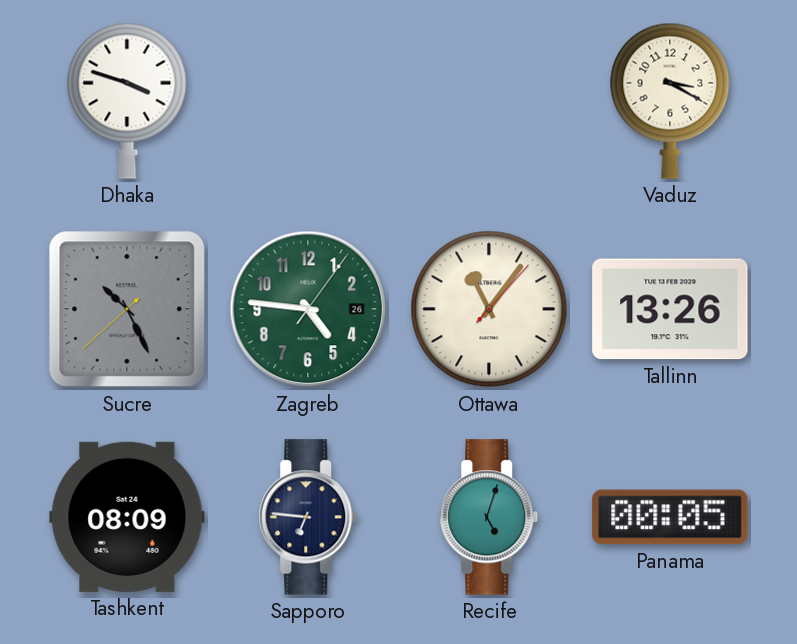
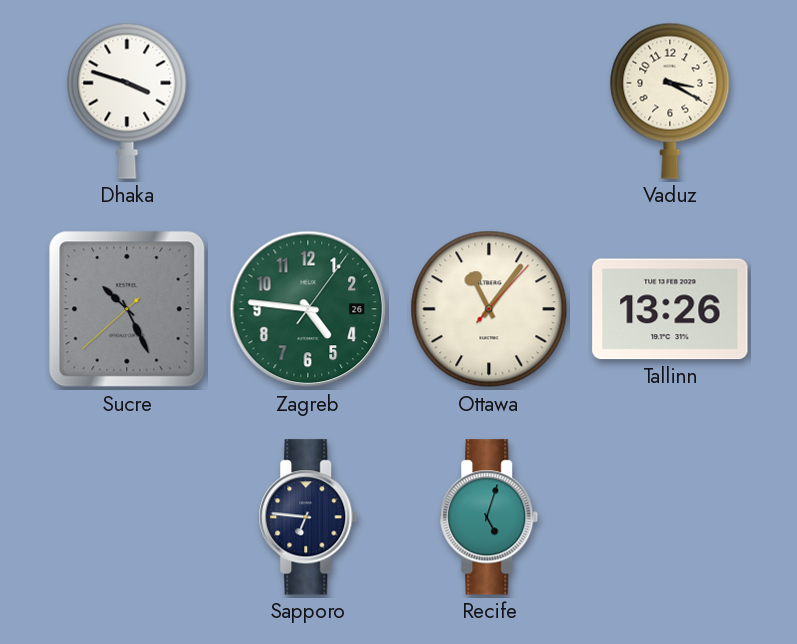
Tashkent: 08:09 -> none
Panama: 00:05 -> none
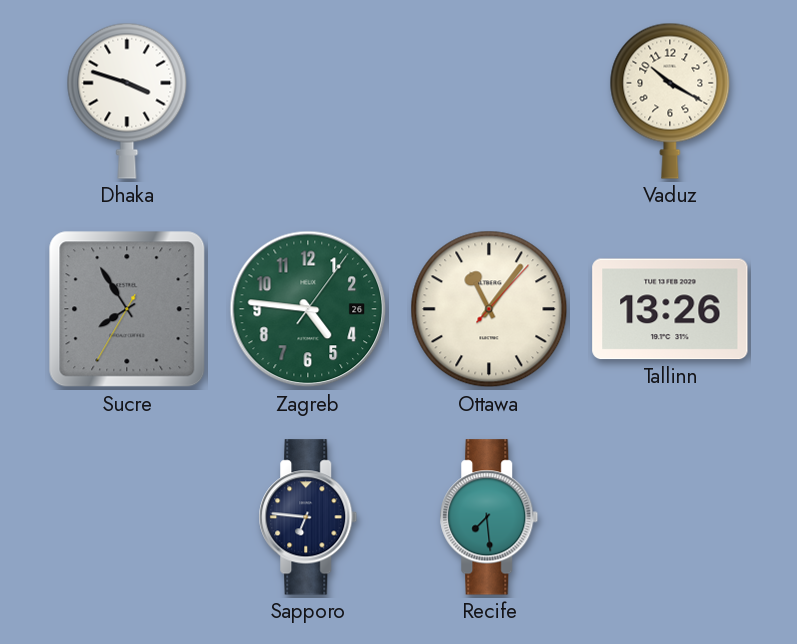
Vaduz: 3:20 -> 10:20
Sucre: 10:25 -> 7:54
Recife: 5:03 -> 7:29
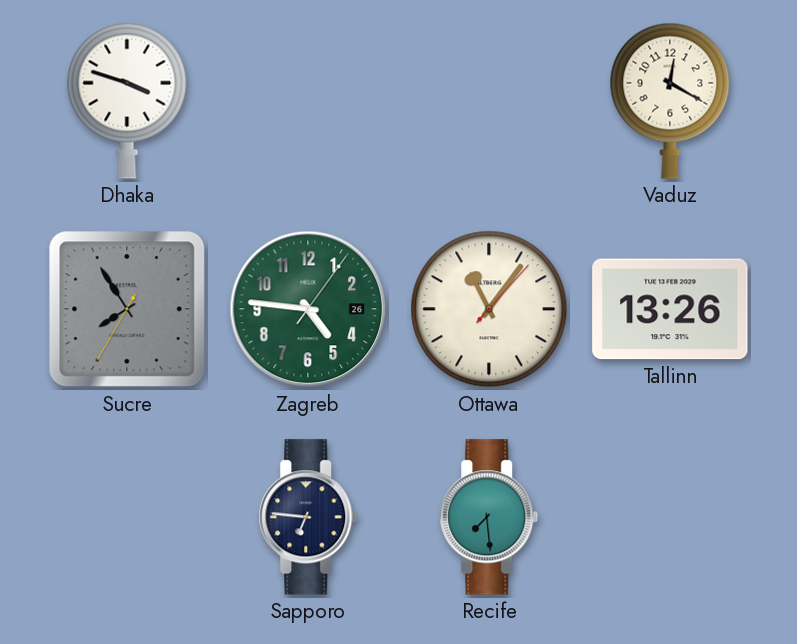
Vaduz: 10:20 -> 12:20
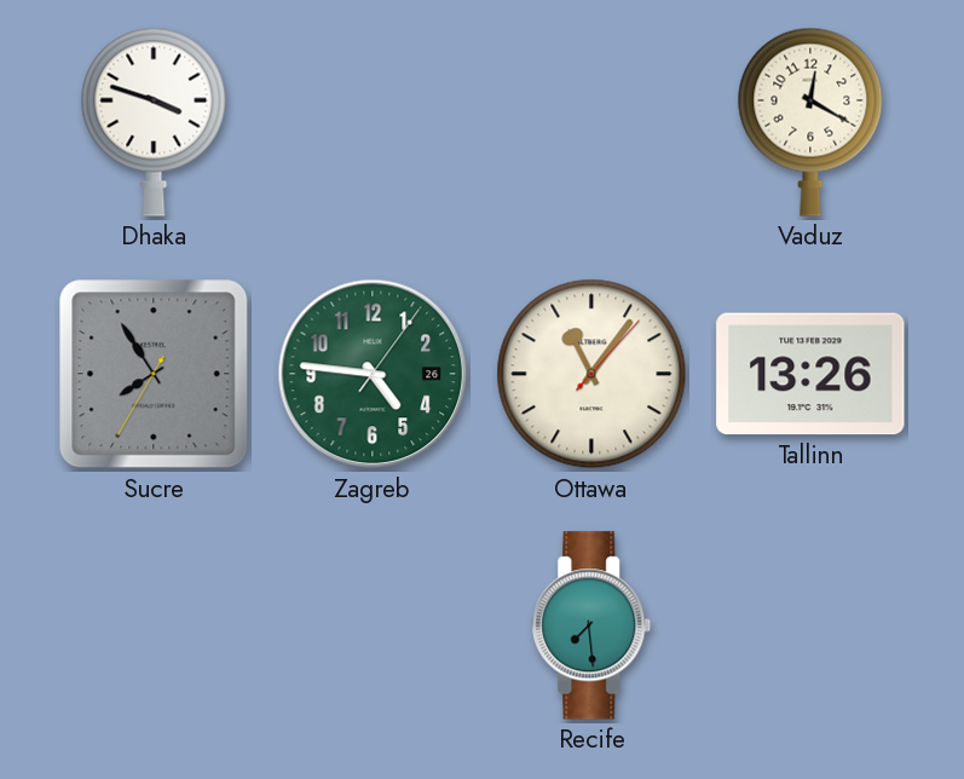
Sapporo: 6:46 -> none
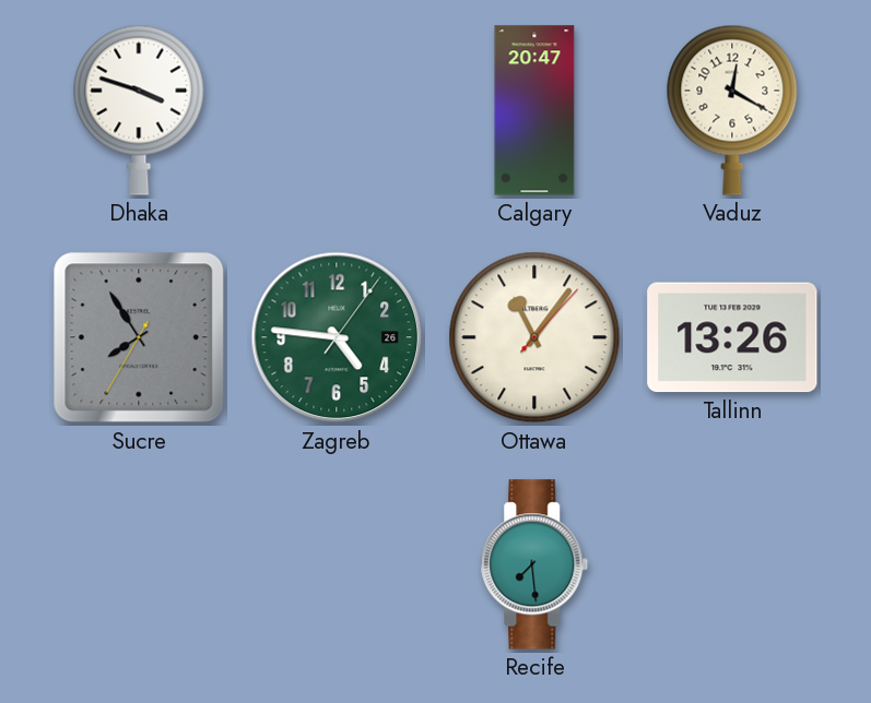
Calgary: none -> 20:47
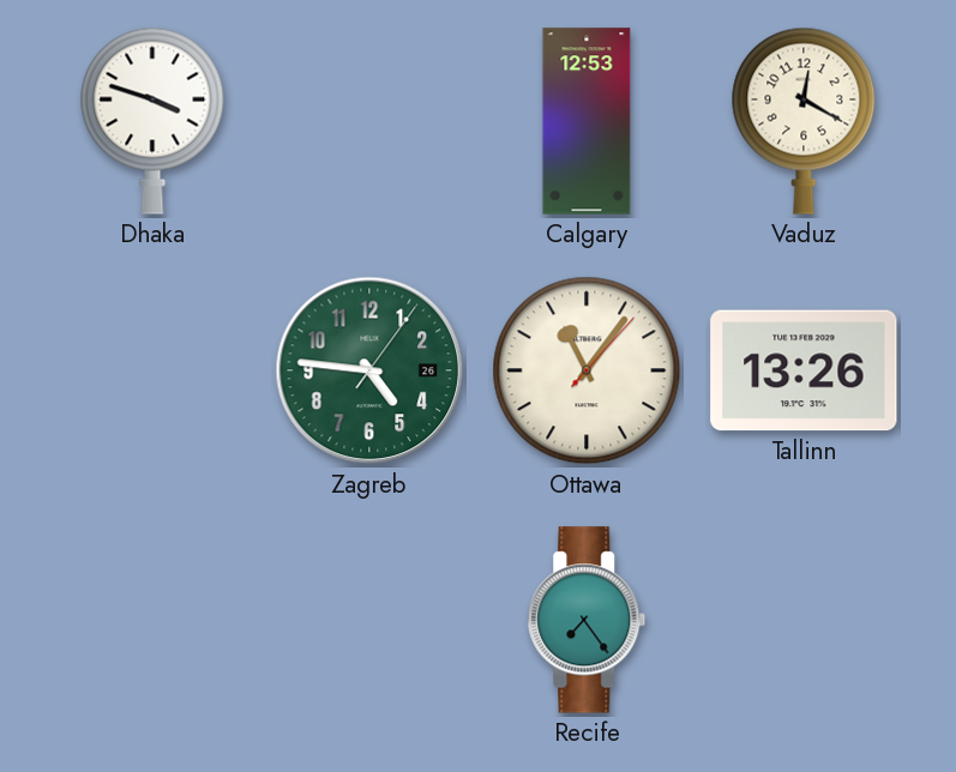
Calgary: 20:47 -> 12:53
Sucre: 7:54 -> none
Recife: 7:29 -> 7:24
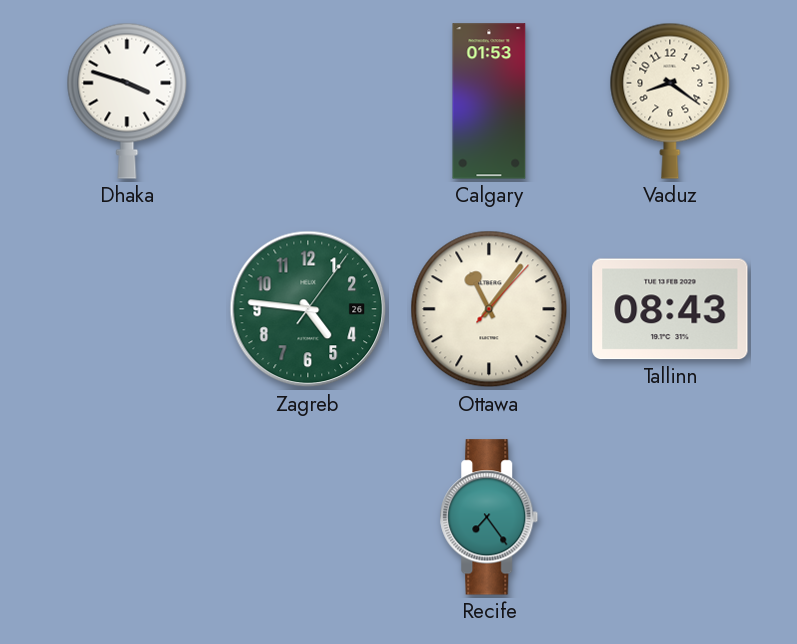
Calgary: 12:53 -> 01:53
Vaduz: 12:20 -> 8:21
Tallinn: 13:26 -> 08:43
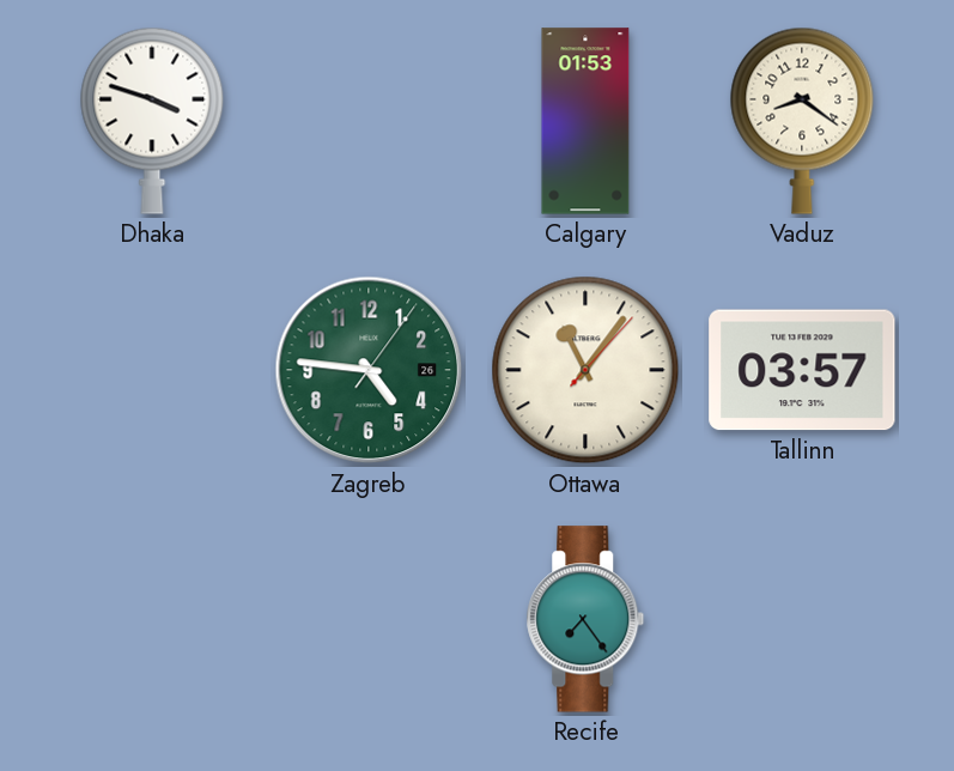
Tallinn: 08:43 -> 03:57
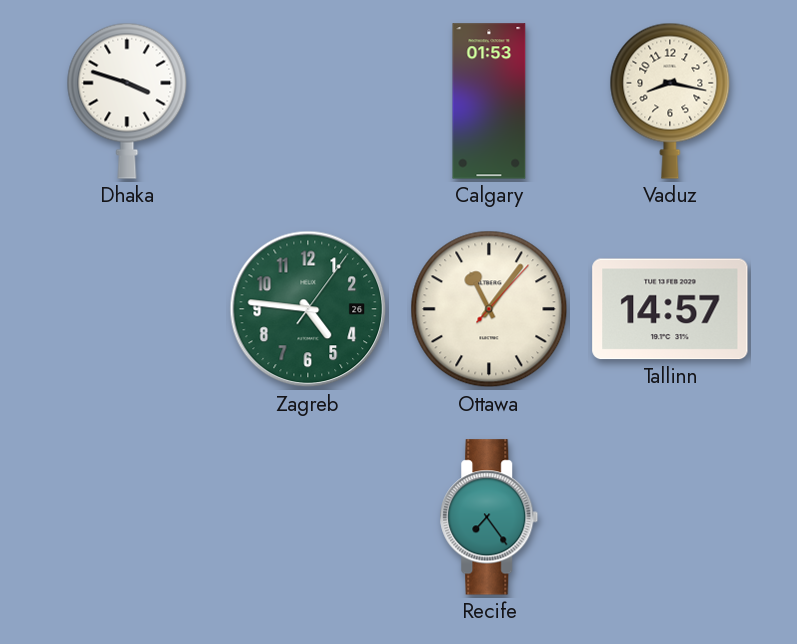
Vaduz: 8:21 -> 8:17
Tallinn: 03:57 -> 14:57
